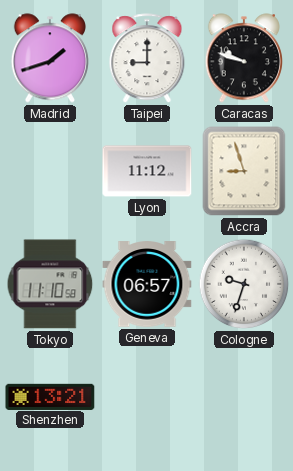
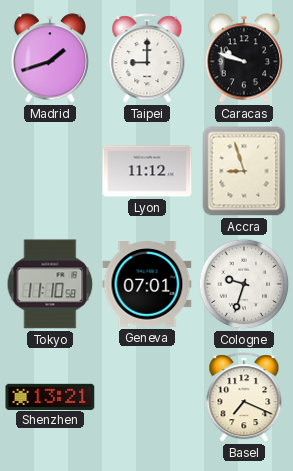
Geneva: 06:57 -> 07:01
Basel: none -> 7:19
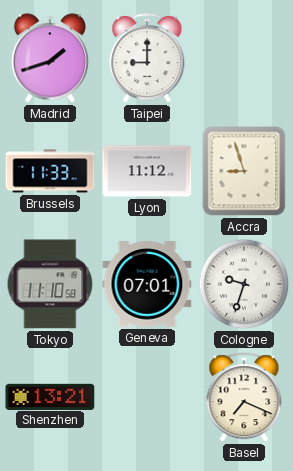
Caracas: 9:48 -> none
Brussels: none -> 11:33
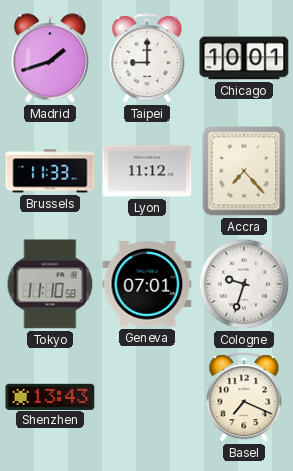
Chicago: none -> 10:01
Accra: 8:57 -> 7:23
Shenzhen: 13:21 -> 13:43
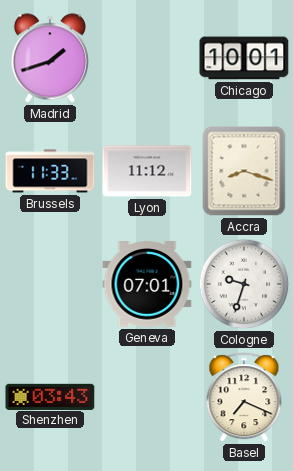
Taipei: 9:00 -> none
Accra: 7:23 -> 8:18
Tokyo: 11:10 -> none
Shenzhen: 13:43 -> 03:43
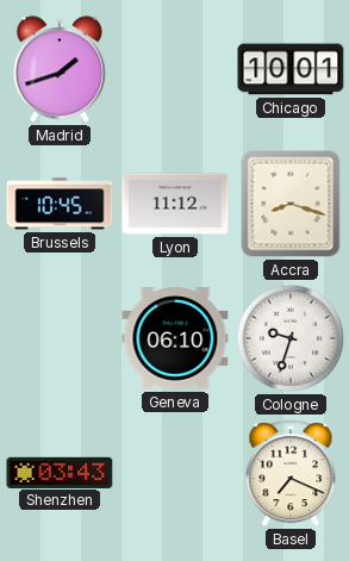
Brussels: 11:33 -> 10:45
Geneva: 07:01 -> 06:10
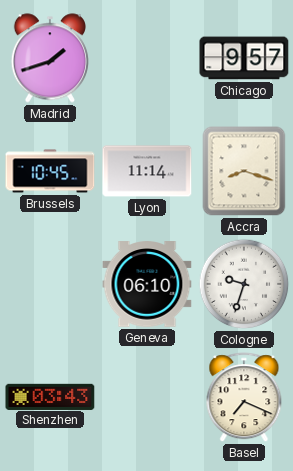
Chicago: 10:01 -> 9:57
Lyon: 11:12 -> 11:14
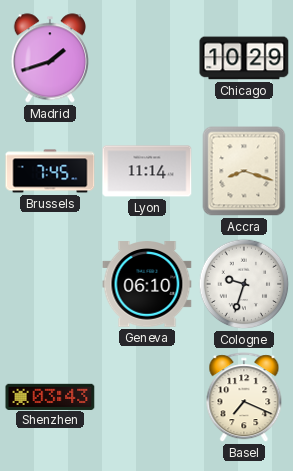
Chicago: 9:57 -> 10:29
Brussels: 10:45 -> 7:45
